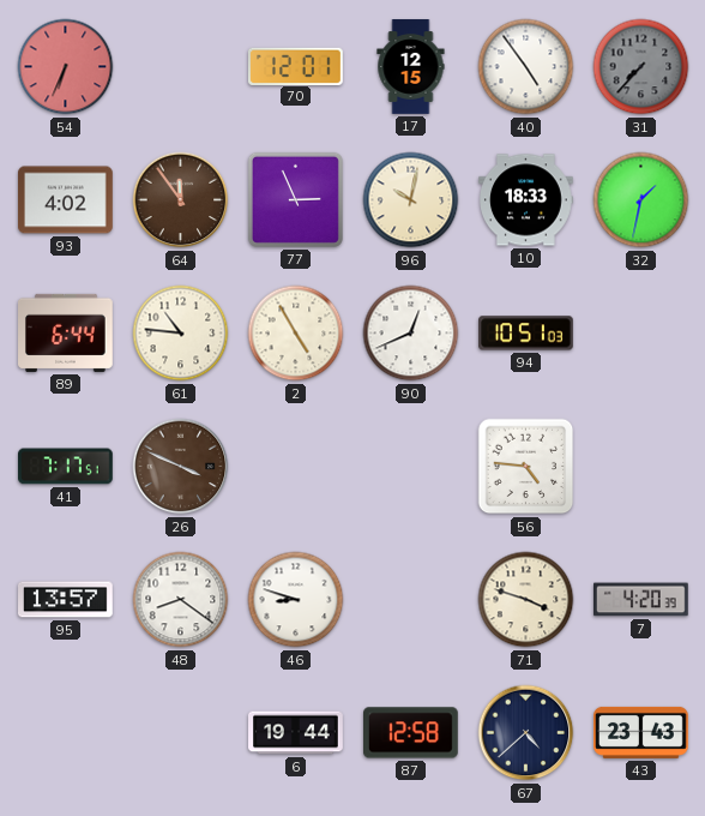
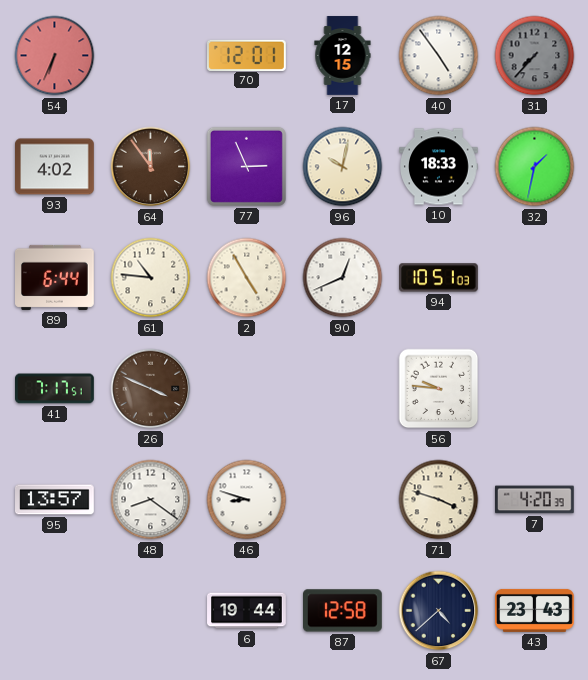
56: 4:46 -> 9:46
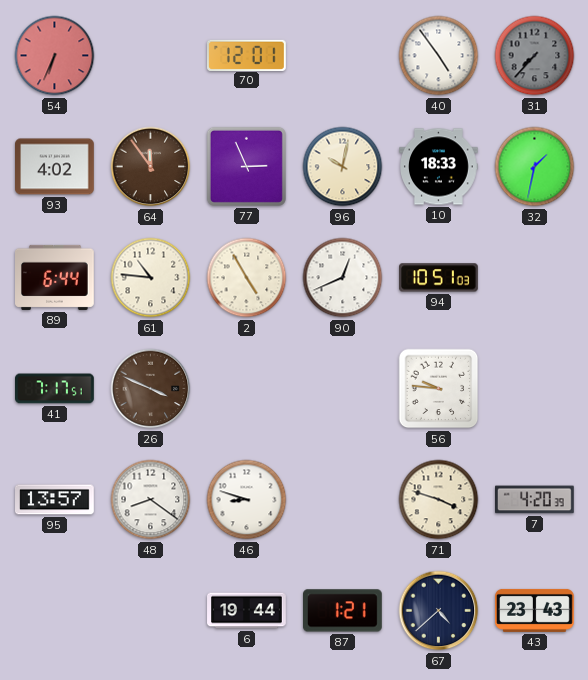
17: 12:15 -> none
87: 12:58 -> 1:21
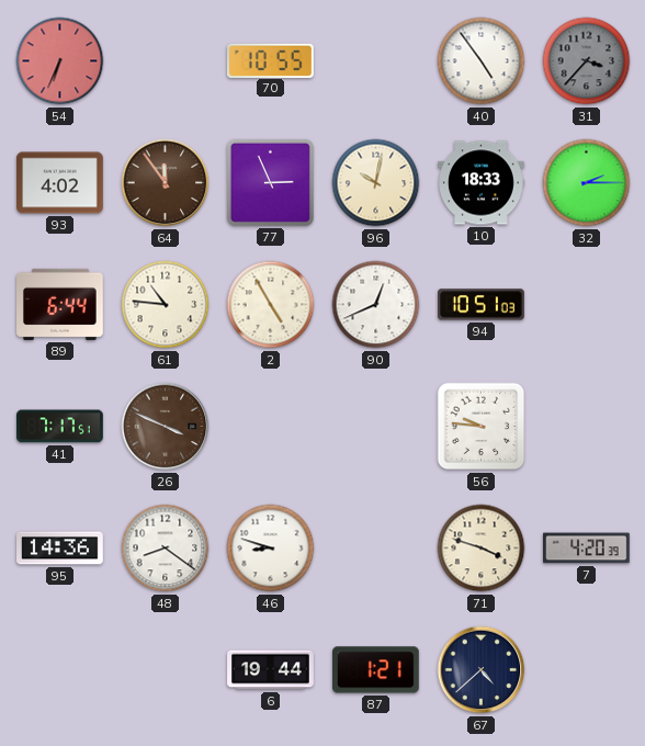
70: 12:01 -> 10:55
31: 7:37 -> 3:37
32: 1:32 -> 2:15
95: 13:57 -> 14:36
43: 23:43 -> none
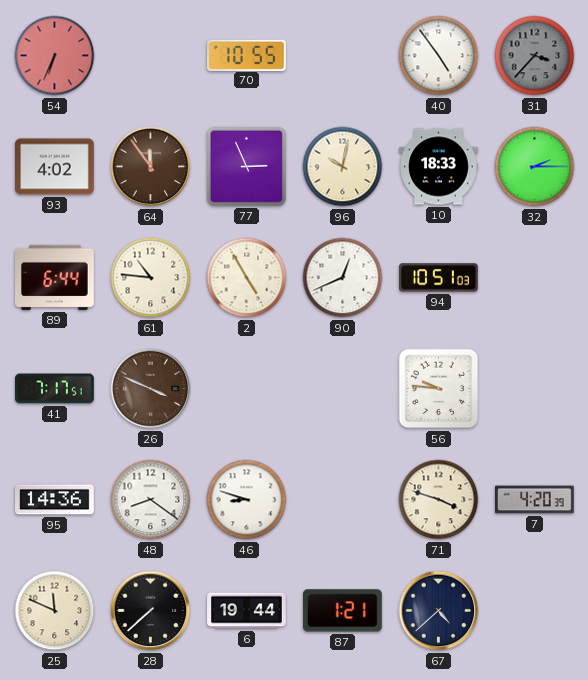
25: none -> 11:49
28: none -> 7:38
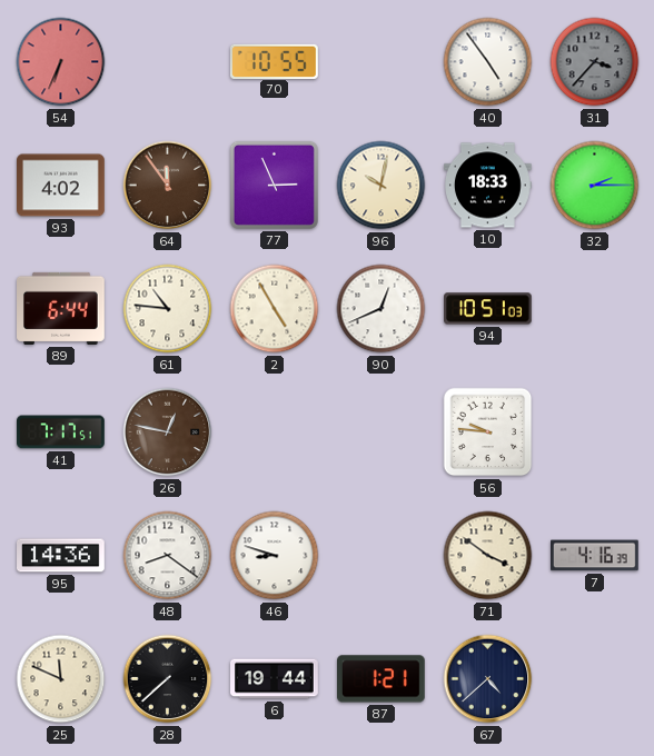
26: 3:49 -> 12:47
71: 3:48 -> 3:51
7: 4:20 -> 4:16
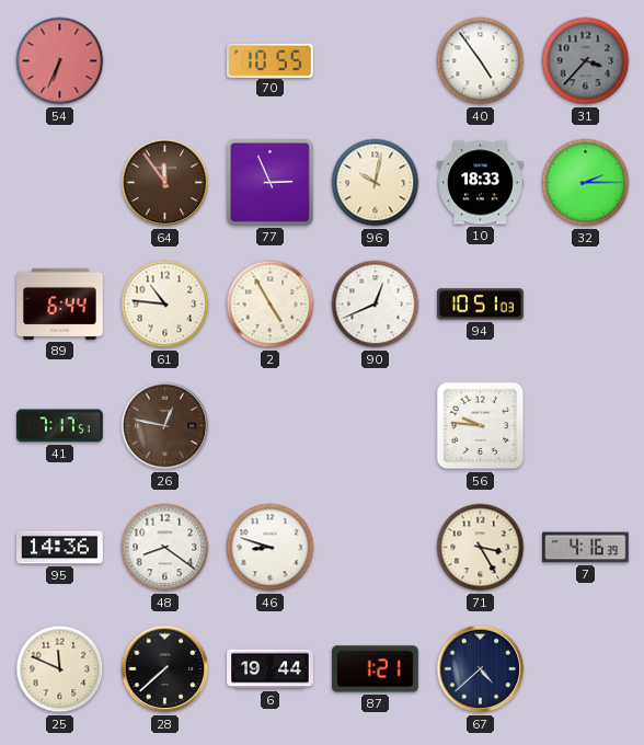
93: 4:02 -> none
71: 3:51 -> 3:25
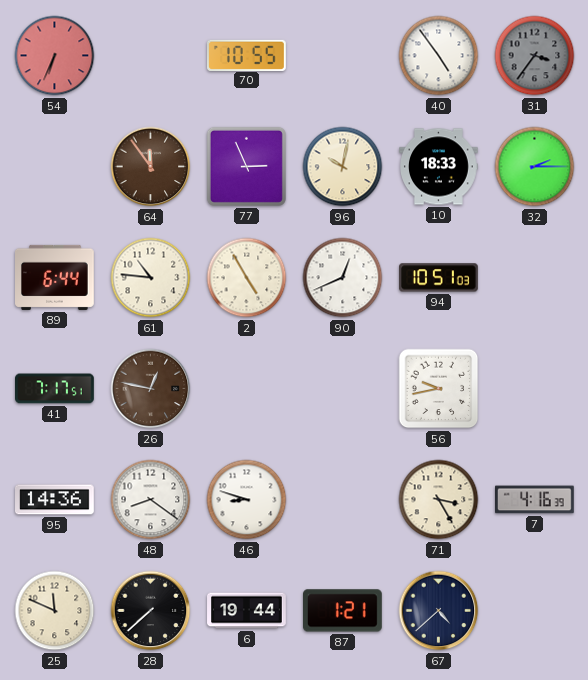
31: 3:37 -> 3:36
56: 9:46 -> 9:43
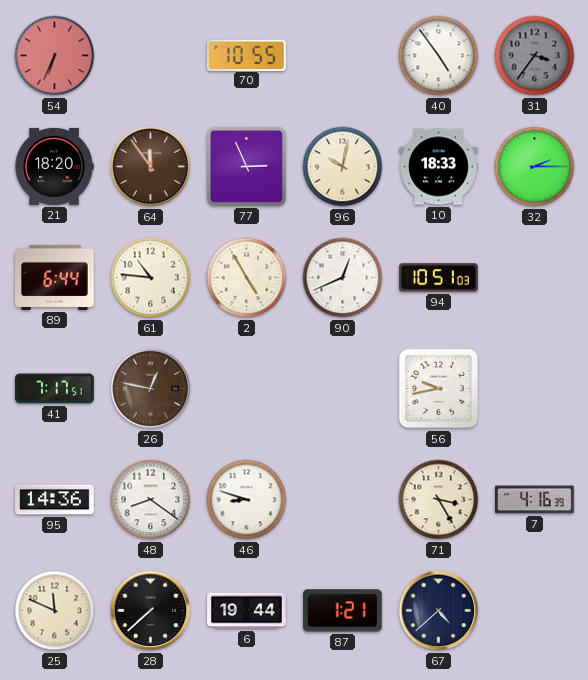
21: none -> 18:20
